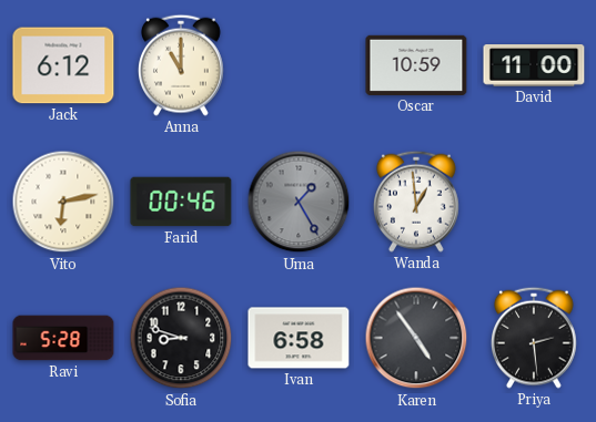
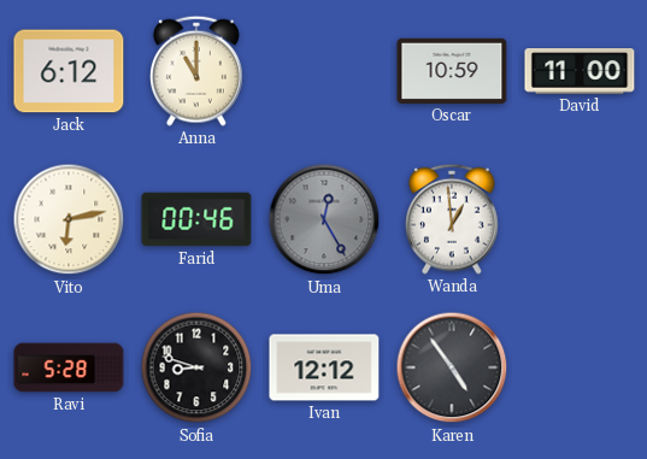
Uma: 1:25 -> 12:25
Ivan: 6:58 -> 12:12
Priya: 2:29 -> none
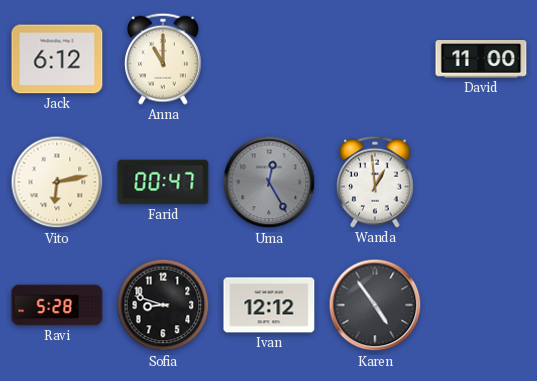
Oscar: 10:59 -> none
Farid: 00:46 -> 00:47
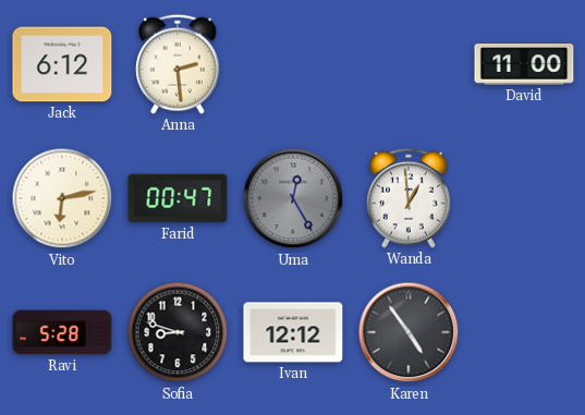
Anna: 11:00 -> 2:29
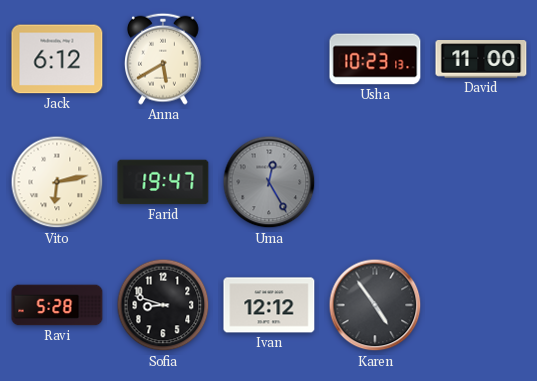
Anna: 2:29 -> 5:40
Usha: none -> 10:23
Farid: 00:47 -> 19:47
Wanda: 12:59 -> none
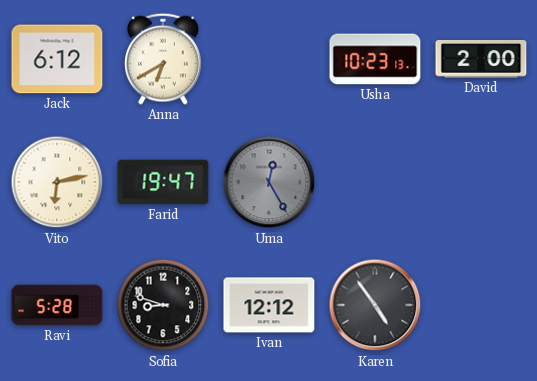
Anna: 5:40 -> 6:40
David: 11:00 -> 2:00
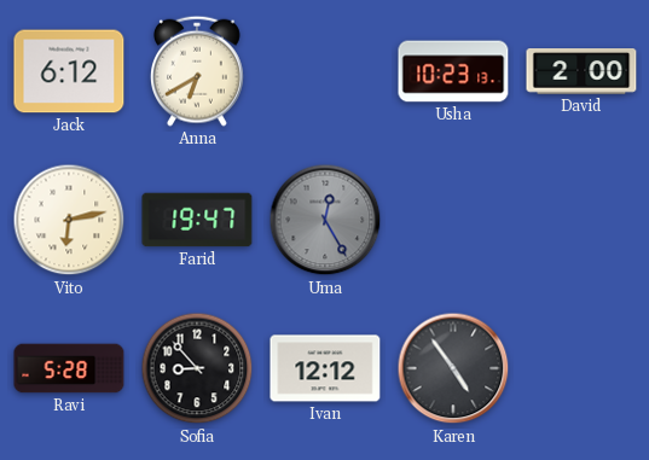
Sofia: 8:48 -> 8:53
